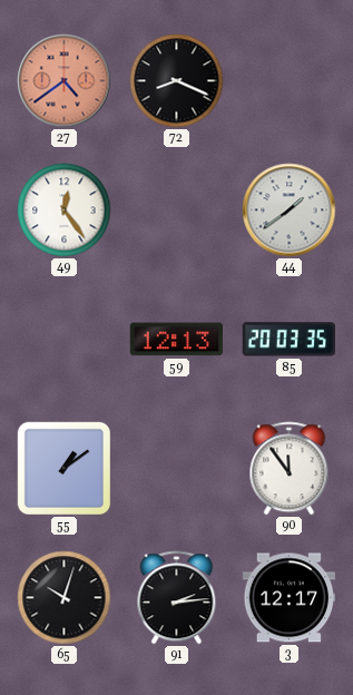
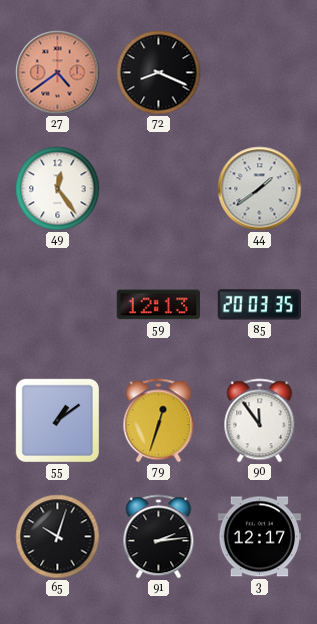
79: none -> 12:33
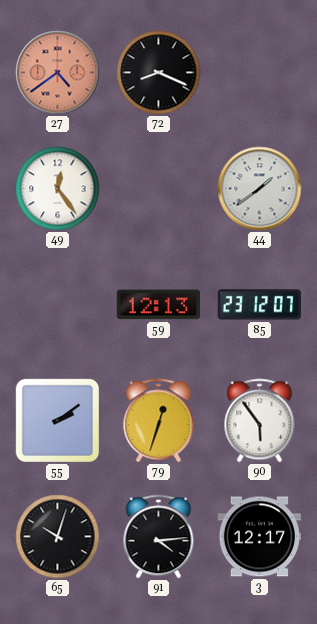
85: 20:03 -> 23:12
55: 1:09 -> 2:09
90: 11:54 -> 5:54
91: 2:14 -> 4:14
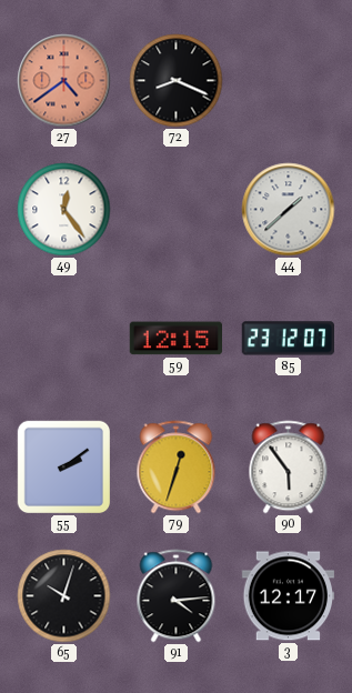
44: 1:39 -> 1:38
59: 12:13 -> 12:15
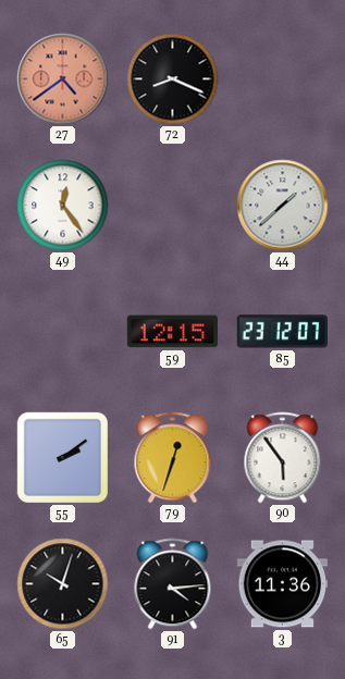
3: 12:17 -> 11:36
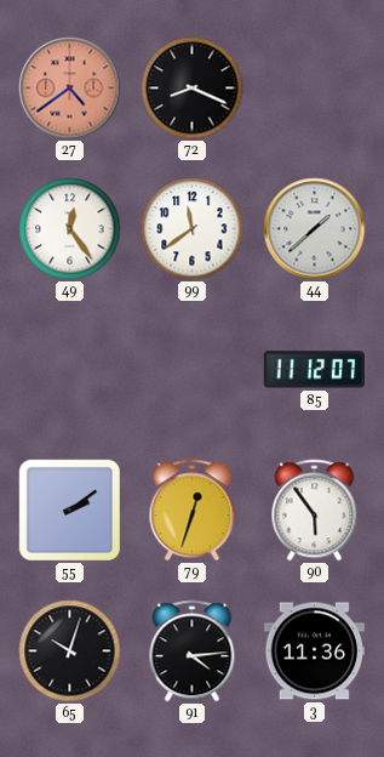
99: none -> 11:39
59: 12:15 -> none
85: 23:12 -> 11:12
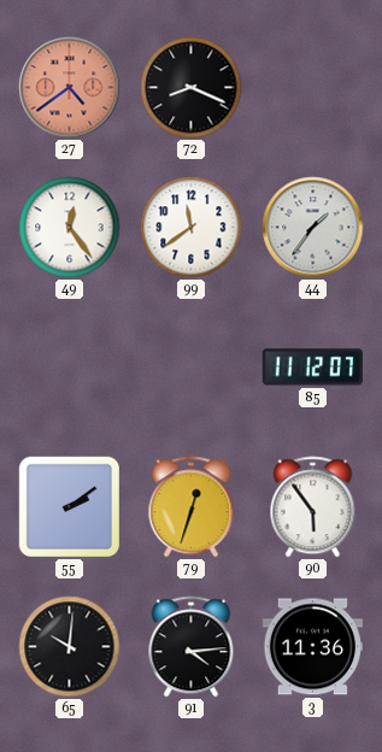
44: 1:38 -> 1:36
65: 10:03 -> 10:01
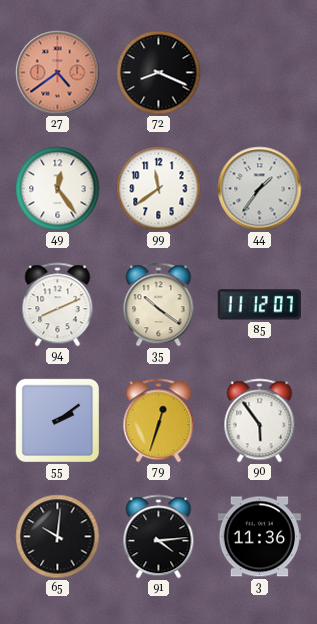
94: none -> 8:11
35: none -> 10:21
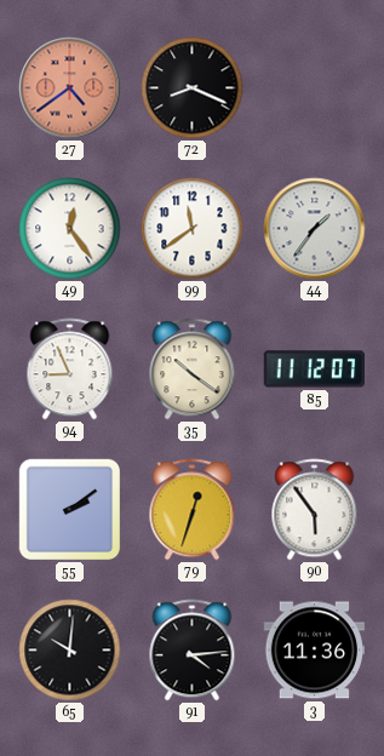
94: 8:11 -> 8:56
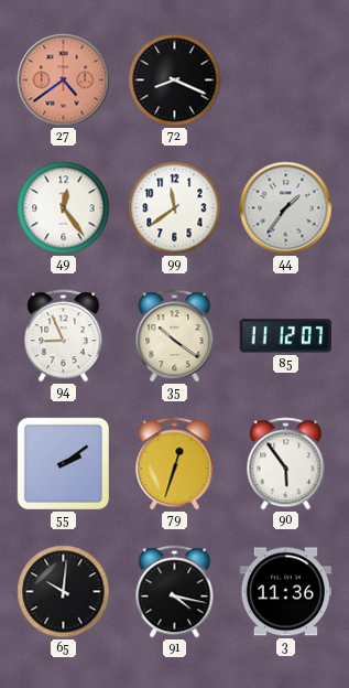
91: 4:14 -> 4:17
